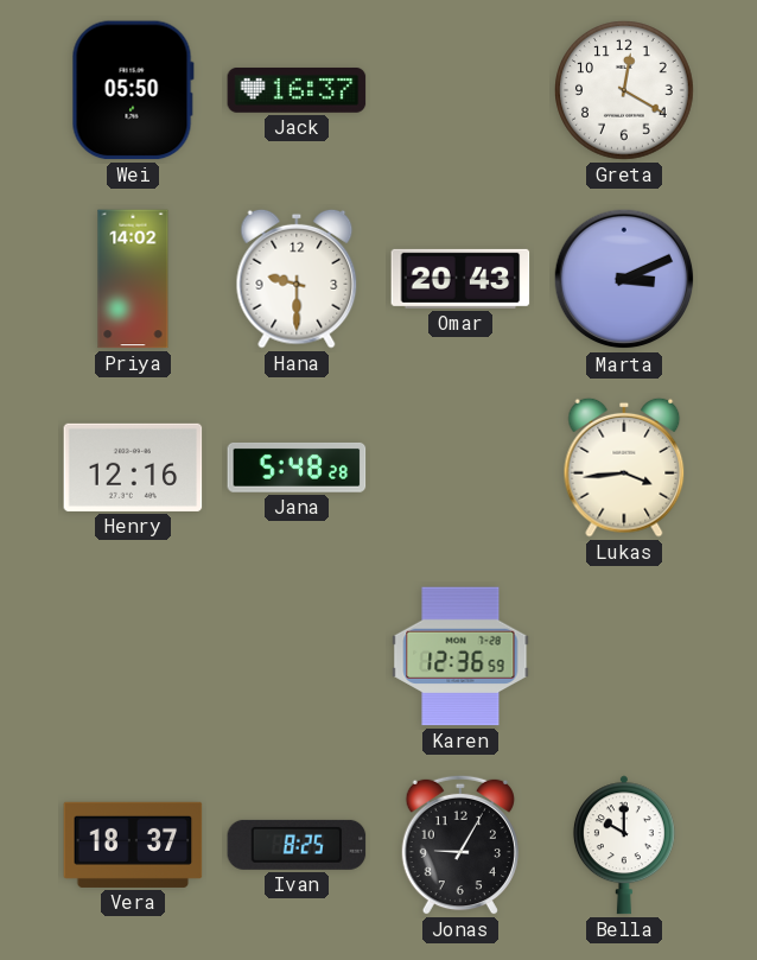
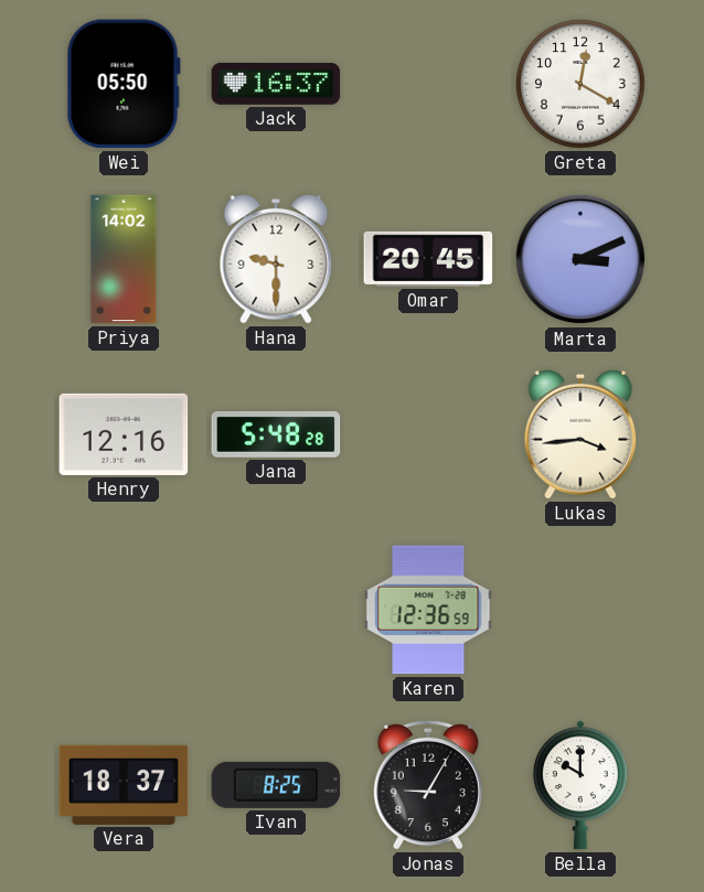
Omar: 20:43 -> 20:45
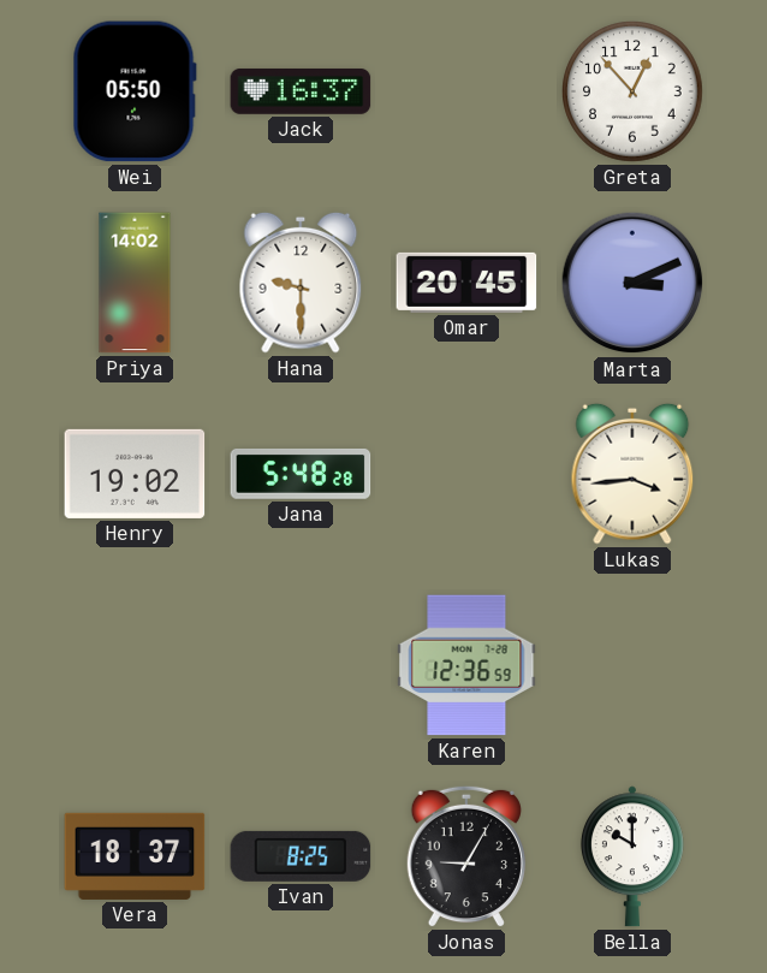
Greta: 12:20 -> 12:53
Henry: 12:16 -> 19:02
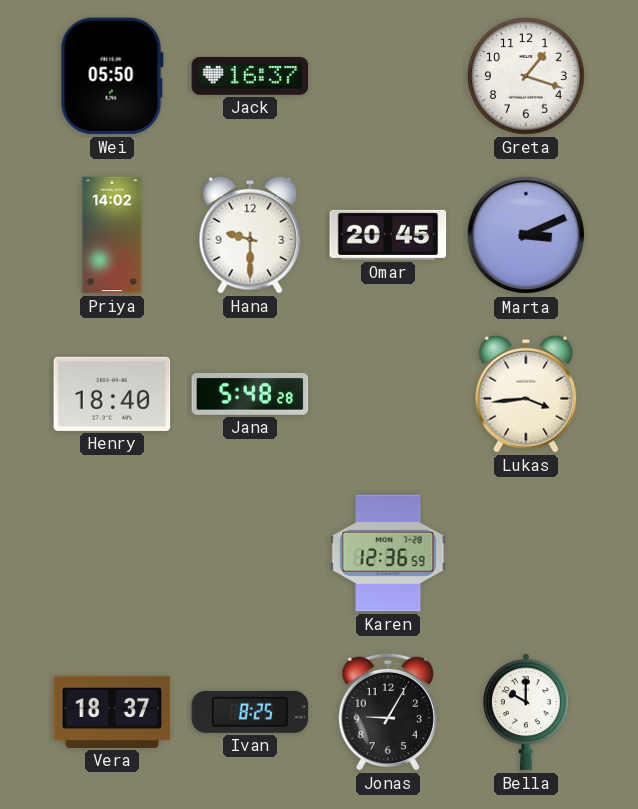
Greta: 12:53 -> 1:18
Henry: 19:02 -> 18:40
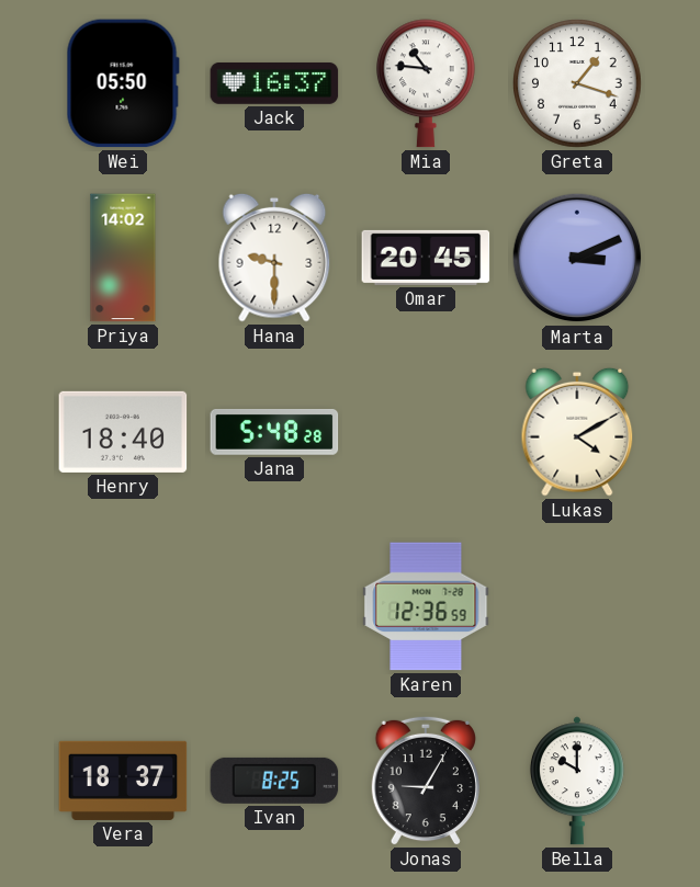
Mia: none -> 10:46
Lukas: 3:44 -> 4:10
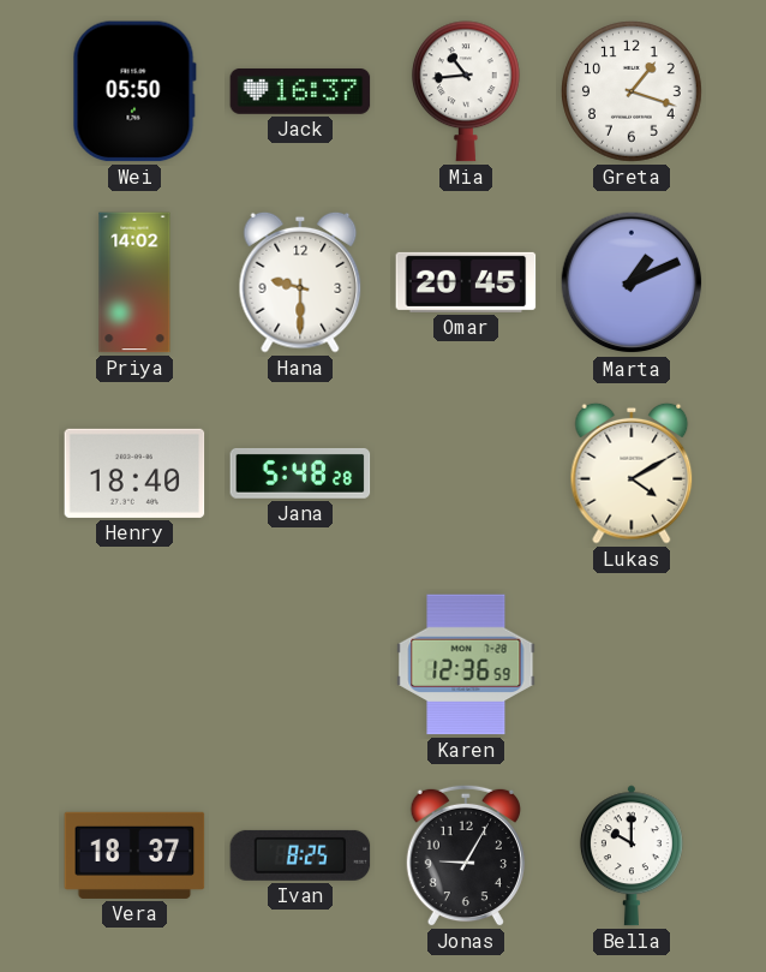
Mia: 10:46 -> 10:44
Marta: 3:11 -> 1:11
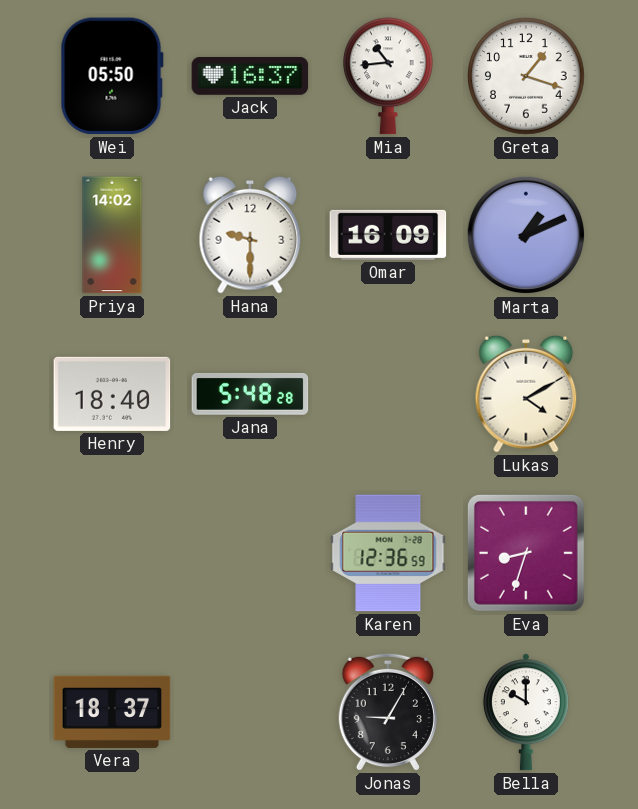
Omar: 20:45 -> 16:09
Eva: none -> 8:33
Ivan: 8:25 -> none
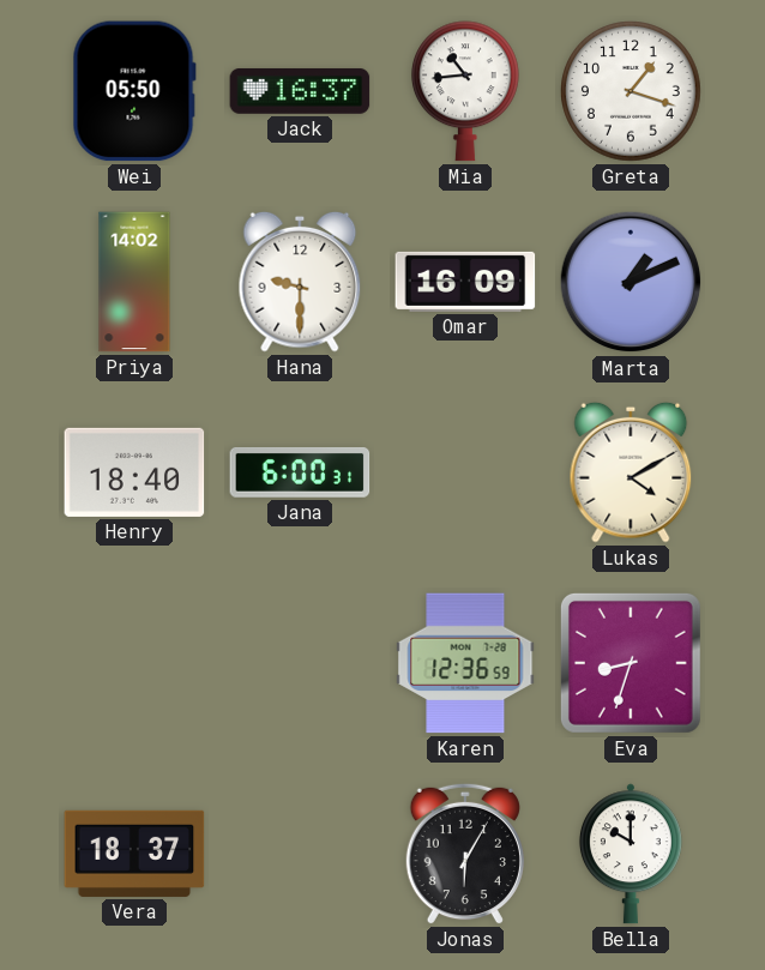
Jana: 5:48 -> 6:00
Jonas: 9:05 -> 6:05
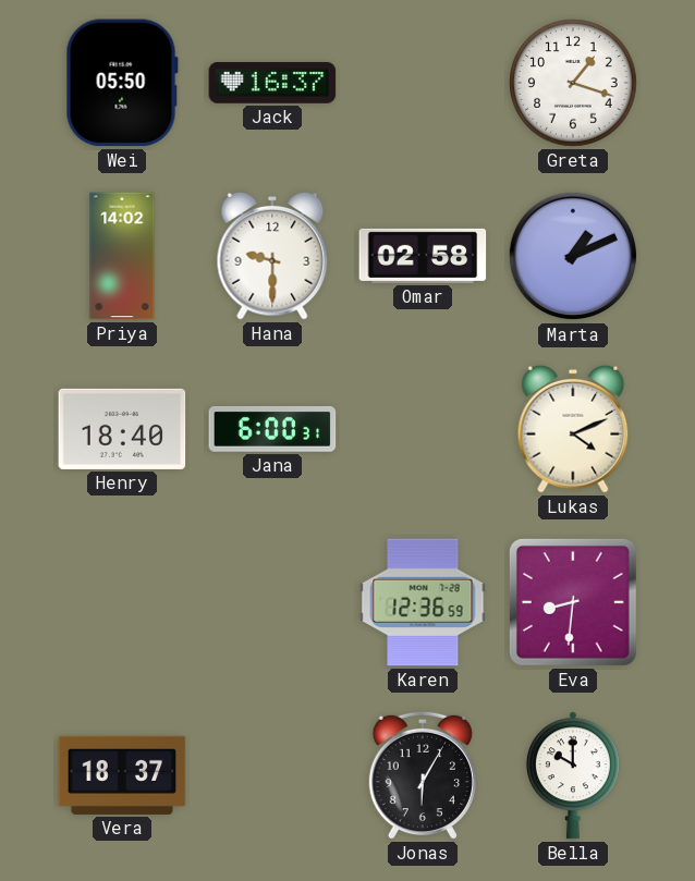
Mia: 10:44 -> none
Omar: 16:09 -> 02:58
Lukas: 4:10 -> 4:11
Eva: 8:33 -> 8:31
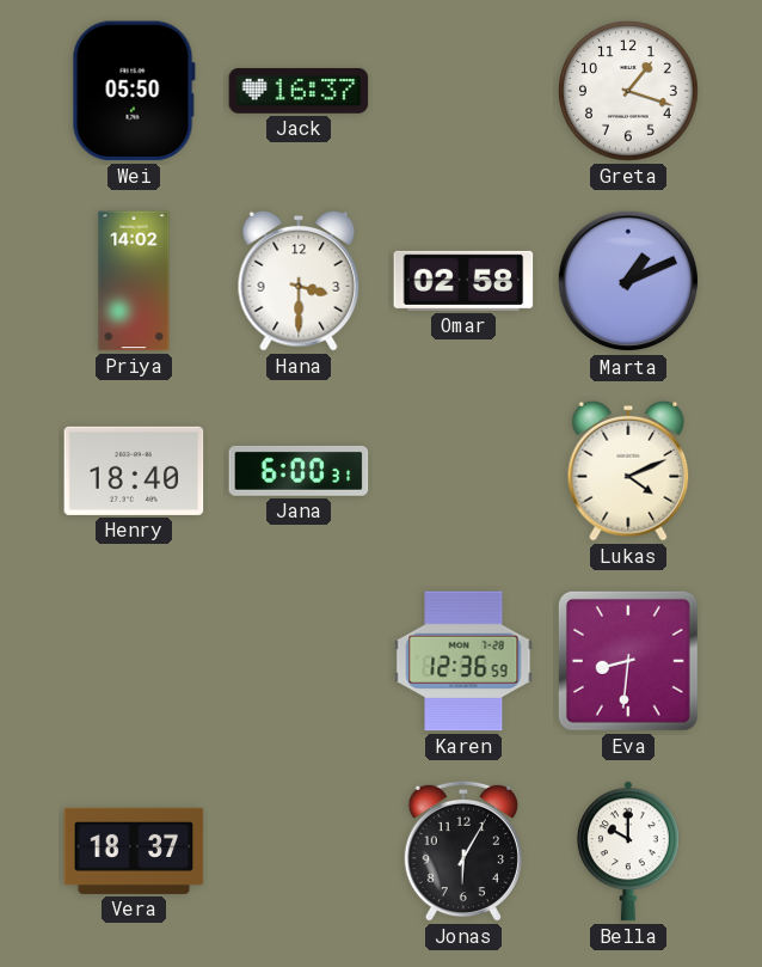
Hana: 9:30 -> 3:30
